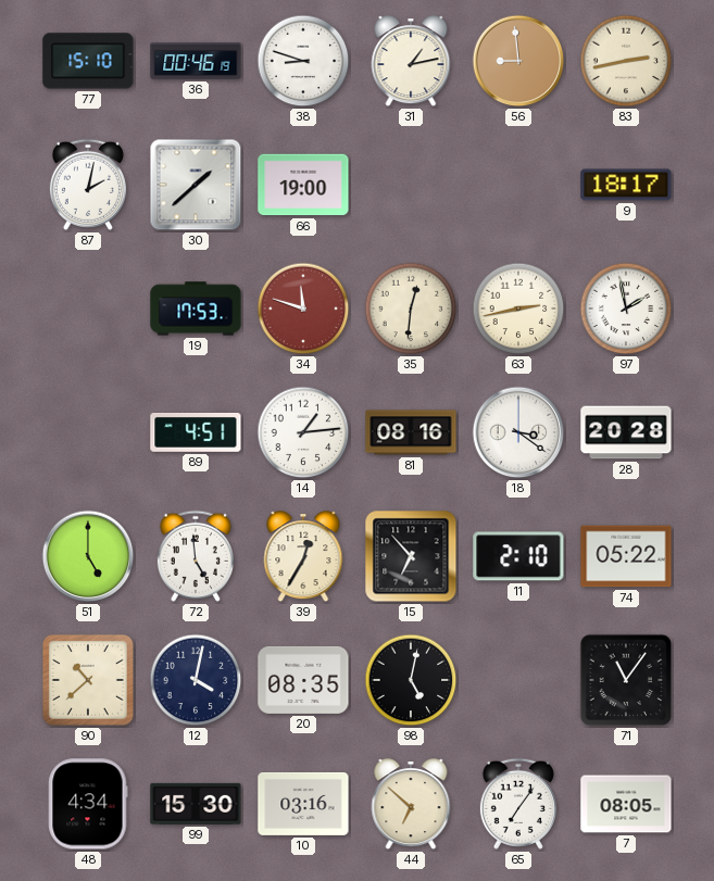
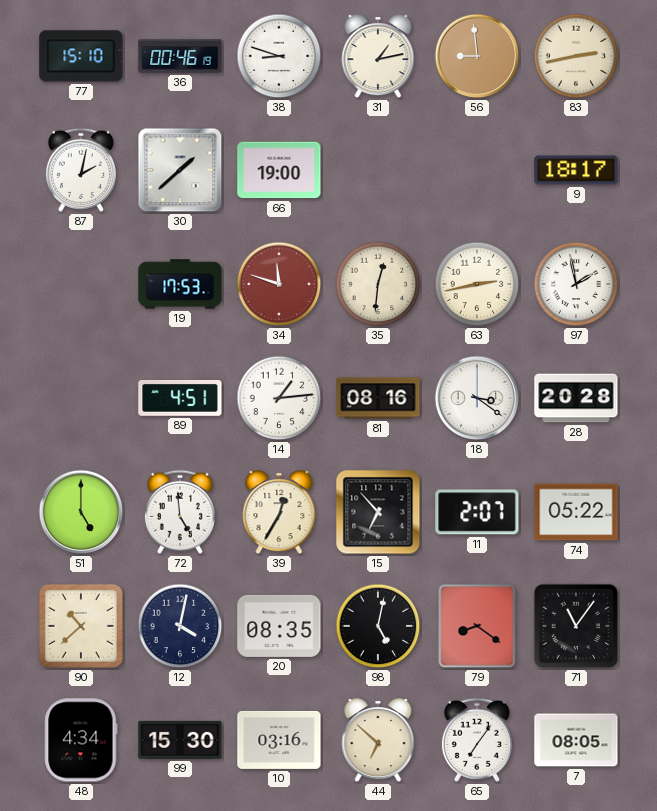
11: 2:10 -> 2:07
79: none -> 8:21
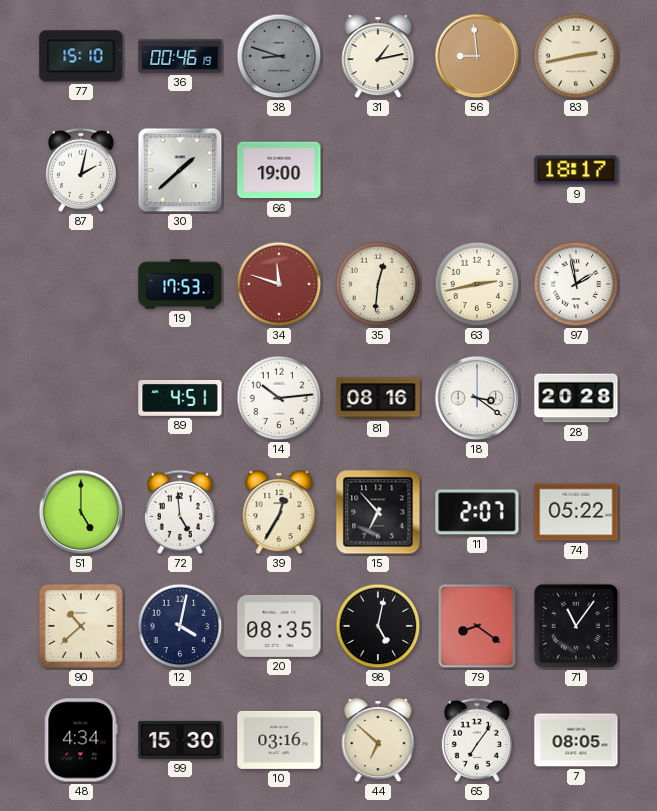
38 dial: white -> grey
14: 1:14 -> 10:14
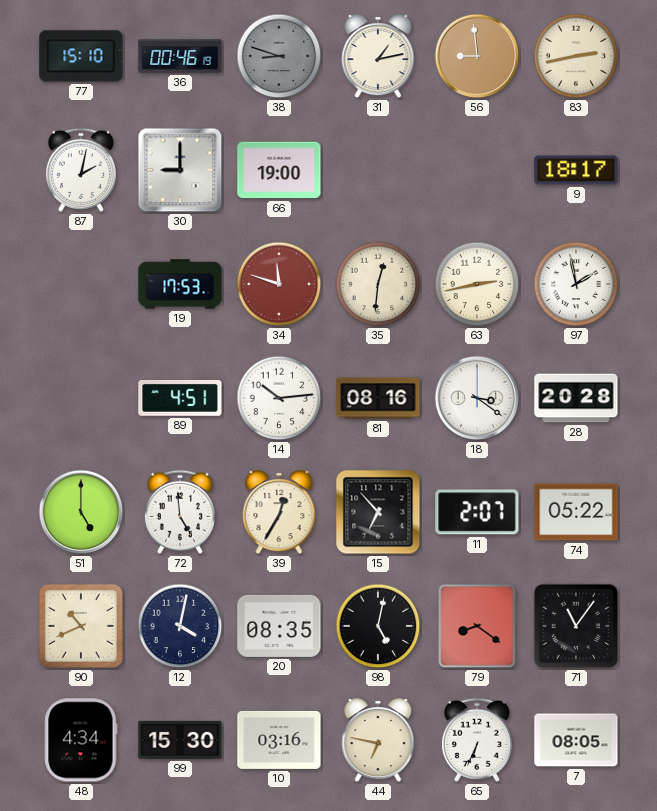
30: 1:38 -> 9:00
90: 10:38 -> 10:41
44: 6:52 -> 6:47
65: 7:06 -> 6:34
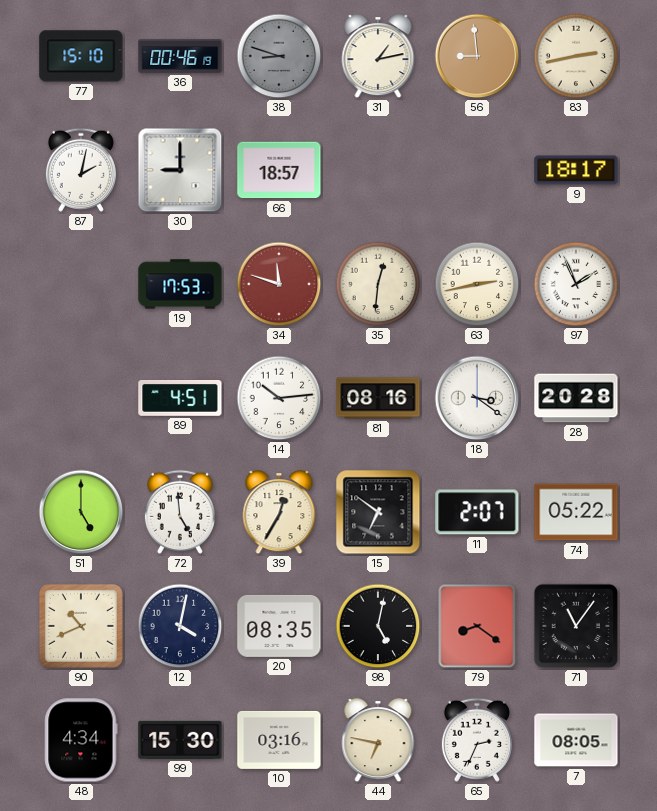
66: 19:00 -> 18:57
97: 1:58 -> 1:56
15: 6:53 -> 6:51
65: 6:34 -> 2:34
